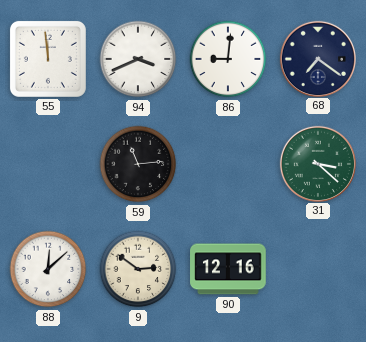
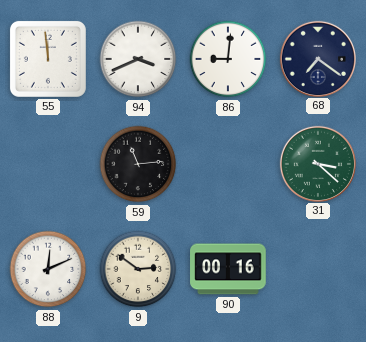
88: 12:08 -> 12:11
90: 12:16 -> 00:16
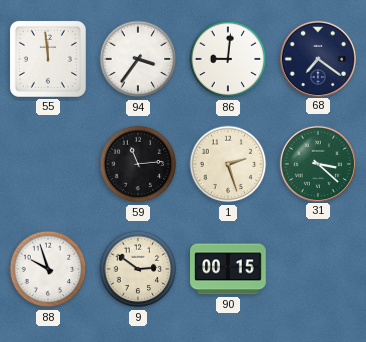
94: 3:41 -> 3:36
1: none -> 2:27
88: 12:11 -> 9:57
90: 00:16 -> 00:15
